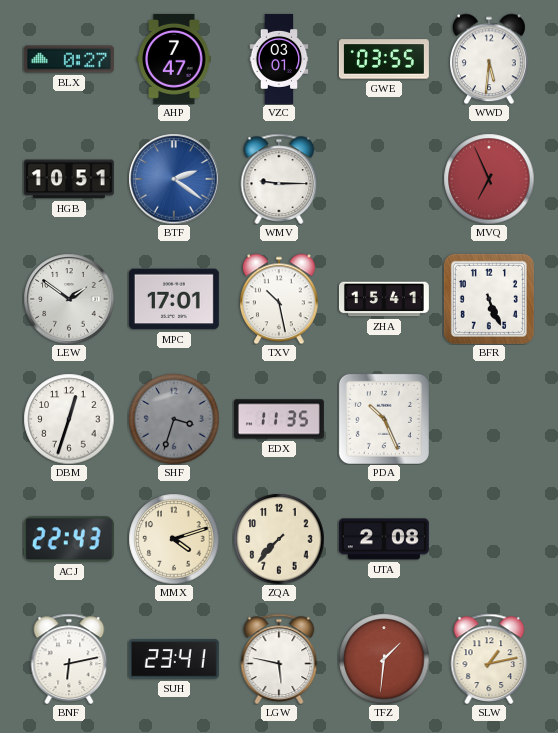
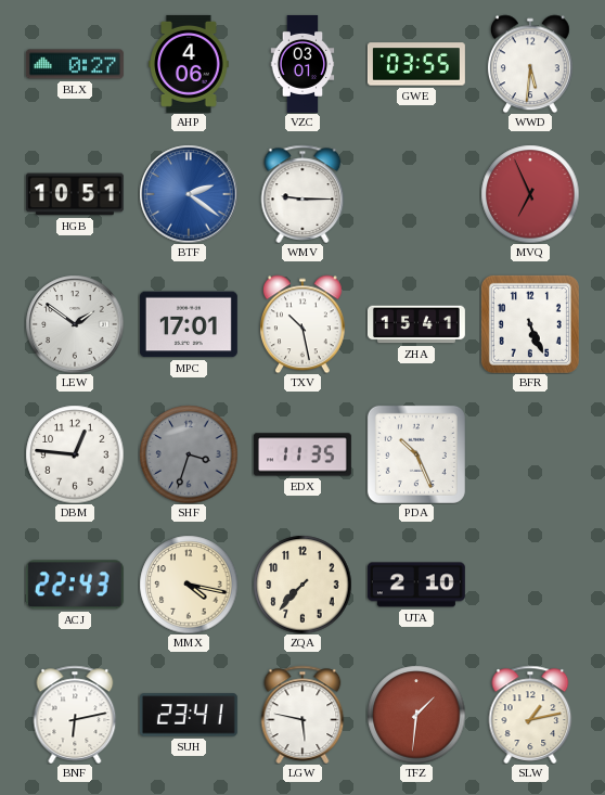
AHP: 7:47 -> 4:06
DBM: 12:33 -> 12:46
MMX: 4:12 -> 4:17
UTA: 2:08 -> 2:10
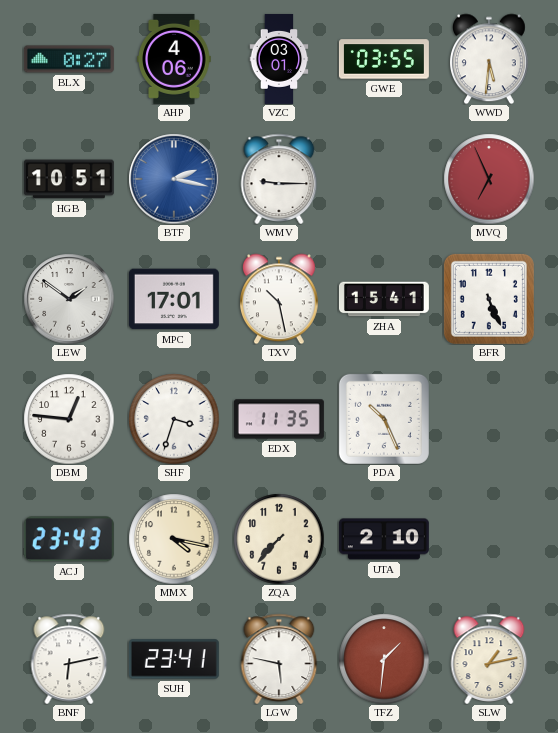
BTF: 2:21 -> 2:17
SHF dial: grey -> white
ACJ: 22:43 -> 23:43
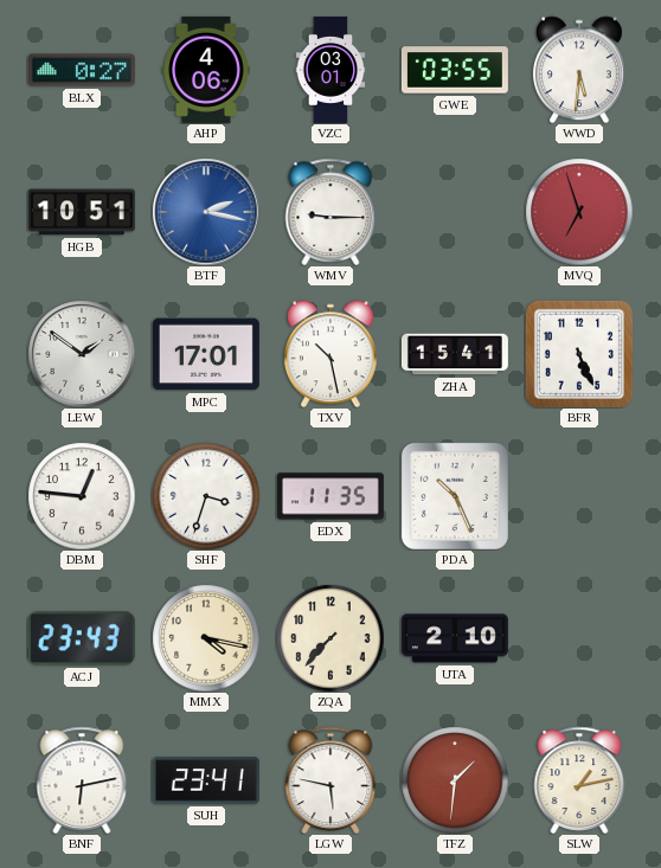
MVQ: 6:56 -> 6:57
